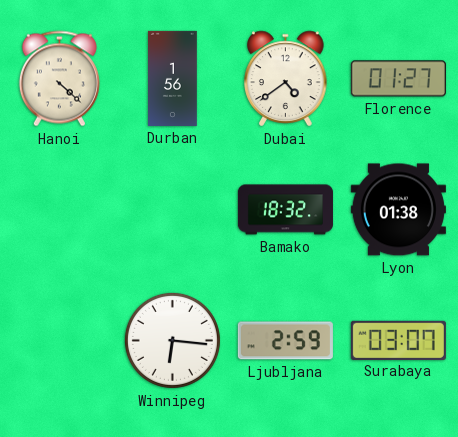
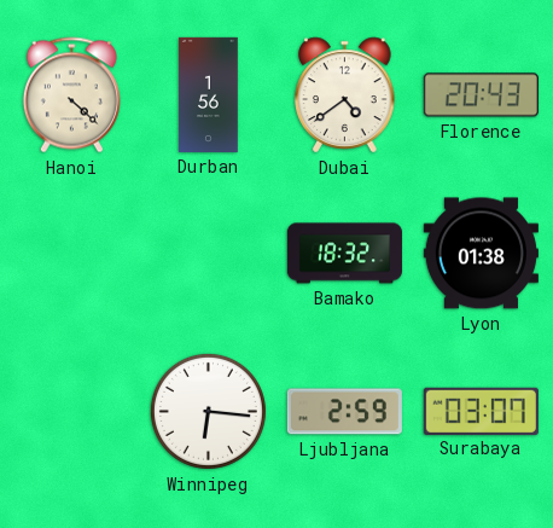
Florence: 01:27 -> 20:43
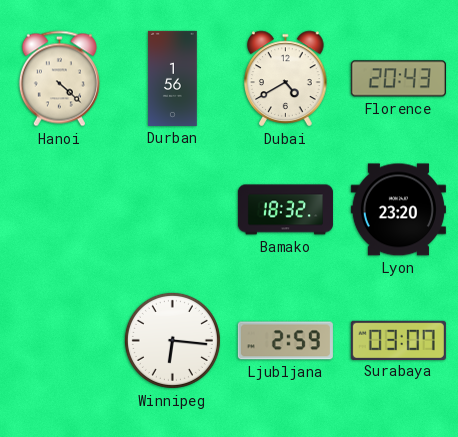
Dubai: 4:39 -> 4:40
Lyon: 01:38 -> 23:20
